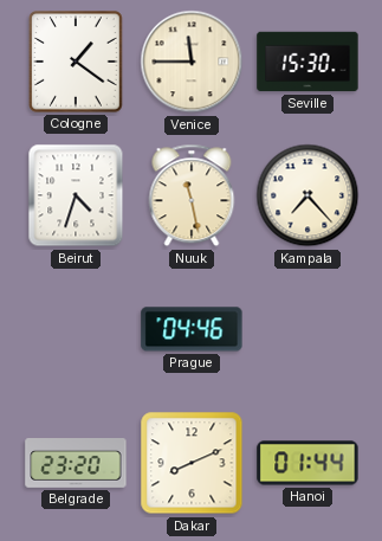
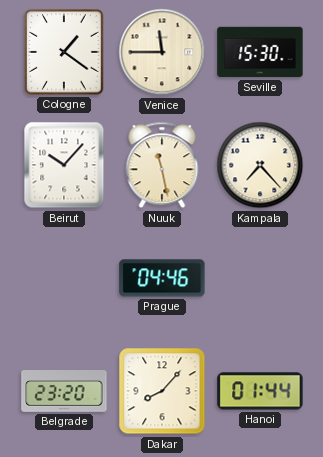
Beirut: 4:33 -> 10:07
Dakar: 8:11 -> 8:07
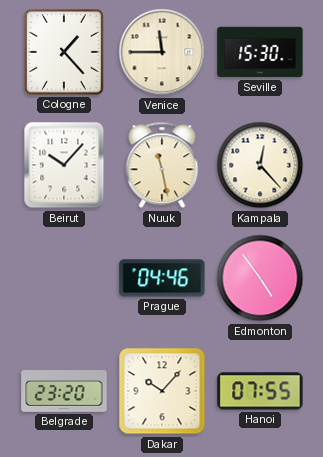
Cologne: 1:21 -> 1:23
Kampala: 7:23 -> 12:23
Edmonton: none -> 4:54
Dakar: 8:07 -> 10:07
Hanoi: 01:44 -> 07:55
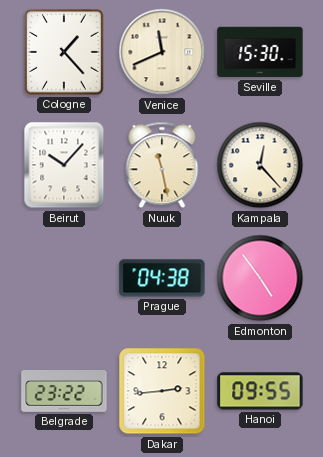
Venice: 11:45 -> 11:41
Prague: 04:46 -> 04:38
Belgrade: 23:20 -> 23:22
Dakar: 10:07 -> 2:44
Hanoi: 07:55 -> 09:55
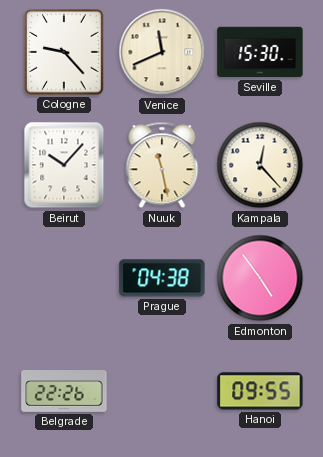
Cologne: 1:23 -> 9:23
Belgrade: 23:22 -> 22:26
Dakar: 2:44 -> none
